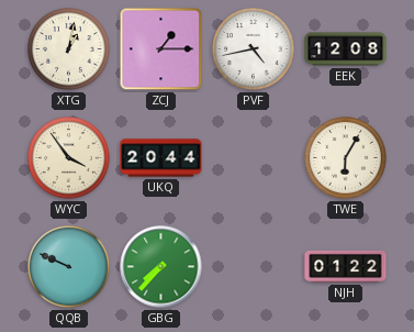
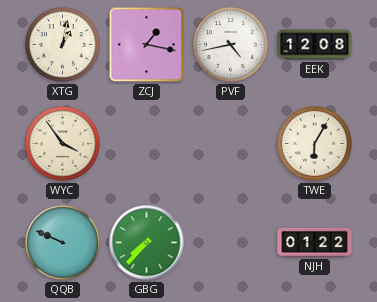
ZCJ: 1:15 -> 1:17
UKQ: 20:44 -> none
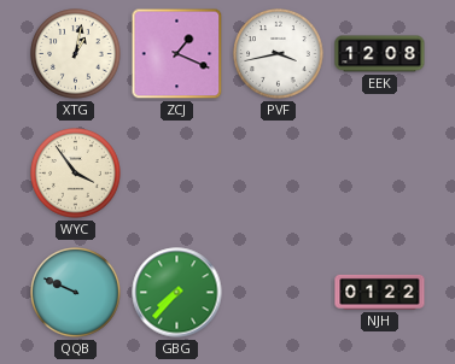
ZCJ: 1:17 -> 1:19
PVF: 4:43 -> 3:43
TWE: 6:05 -> none
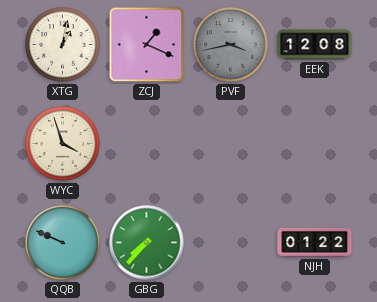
PVF dial: white -> grey
WYC: 3:54 -> 3:57
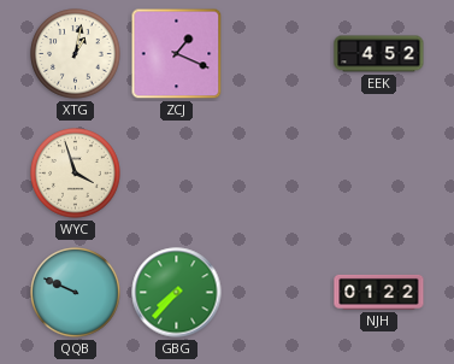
PVF: 3:43 -> none
EEK: 12:08 -> 4:52
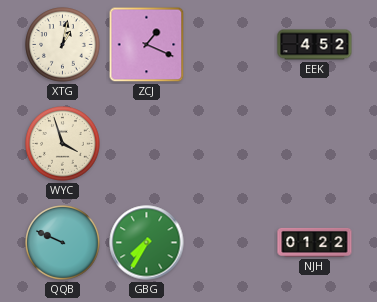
GBG: 7:37 -> 7:35
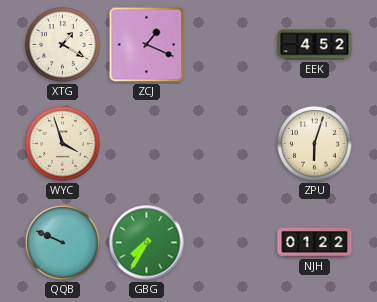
XTG: 1:02 -> 1:20
ZPU: none -> 6:03
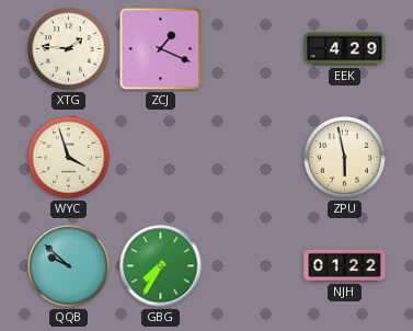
XTG: 1:20 -> 1:46
EEK: 4:52 -> 4:29
ZPU: 6:03 -> 5:58
QQB: 9:49 -> 9:52
